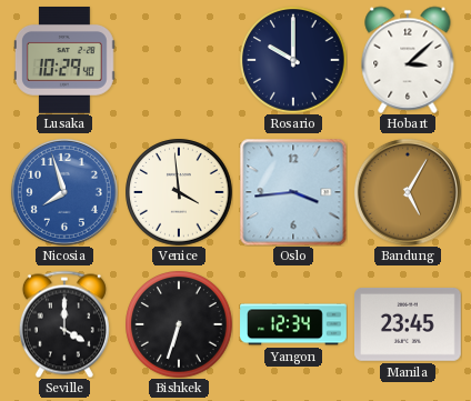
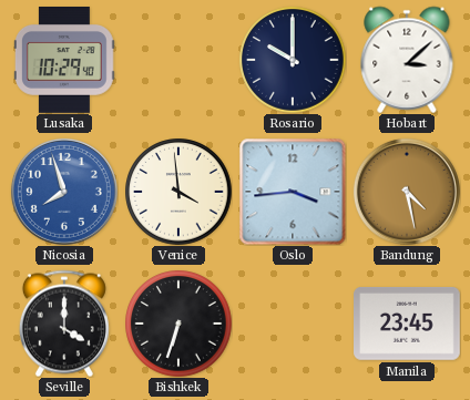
Bandung: 5:05 -> 4:28
Yangon: 12:34 -> none
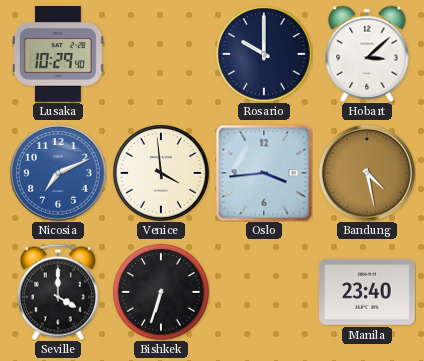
Nicosia: 7:57 -> 7:11
Manila: 23:45 -> 23:40
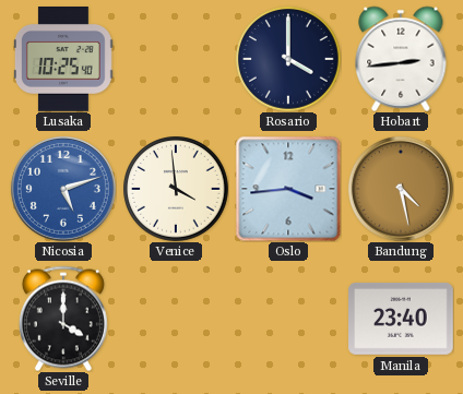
Lusaka: 10:29 -> 10:25
Rosario: 10:00 -> 4:00
Hobart: 3:08 -> 2:44
Nicosia: 7:11 -> 5:12
Bishkek: 6:33 -> none
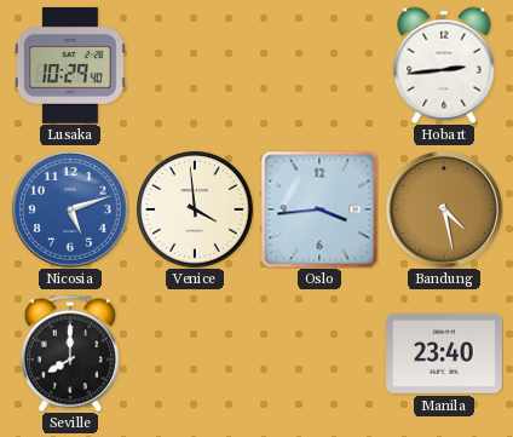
Lusaka: 10:25 -> 10:29
Rosario: 4:00 -> none
Seville: 4:00 -> 8:00
